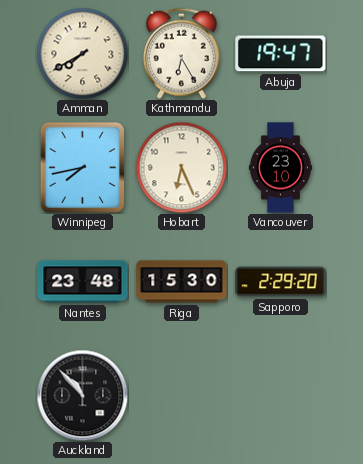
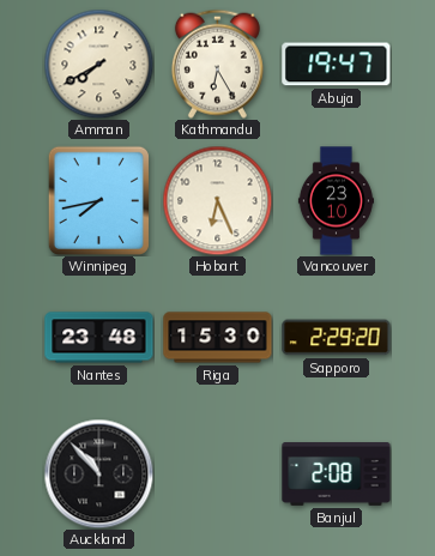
Banjul: none -> 2:08
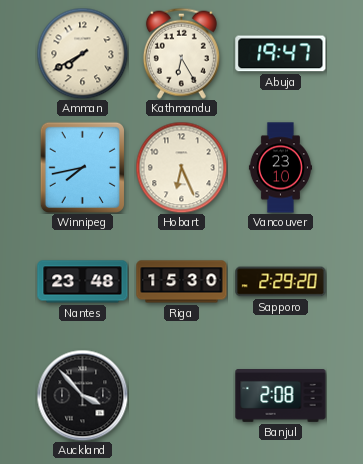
Auckland: 10:53 -> 3:53
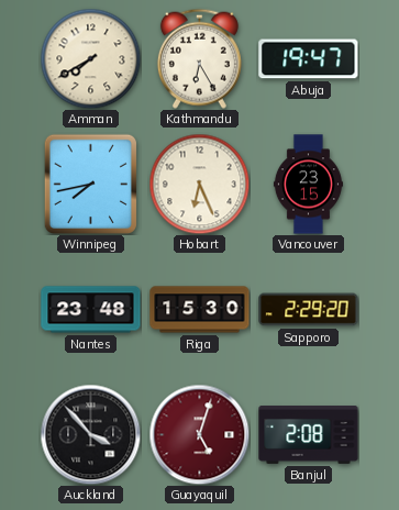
Vancouver: 23:10 -> 23:15
Guayaquil: none -> 5:03
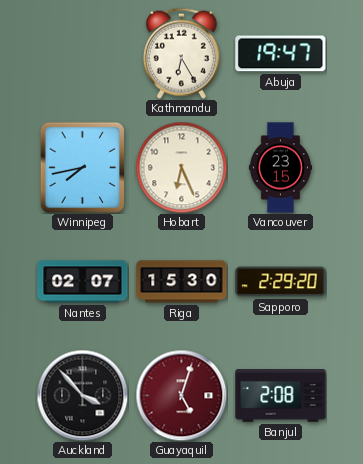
Amman: 7:40 -> none
Nantes: 23:48 -> 02:07
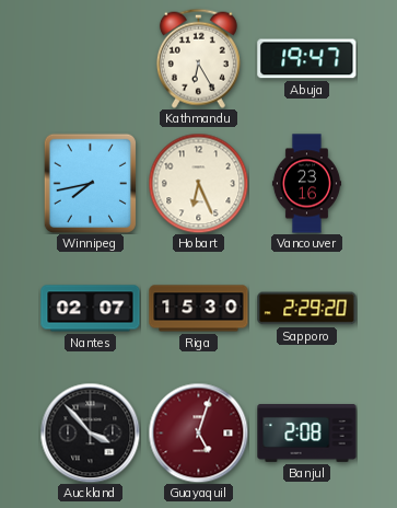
Vancouver: 23:15 -> 23:16
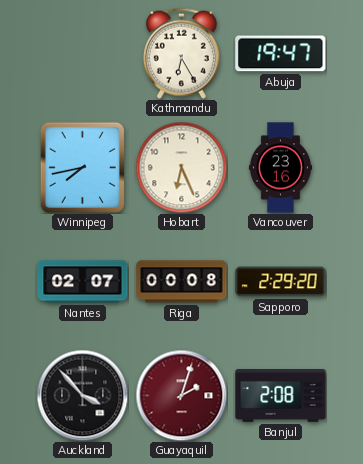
Riga: 15:30 -> 00:08
Guayaquil: 5:03 -> 2:03
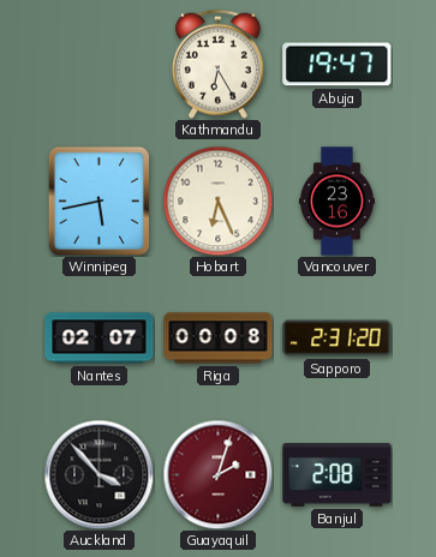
Winnipeg: 7:43 -> 5:43
Sapporo: 2:29 -> 2:31
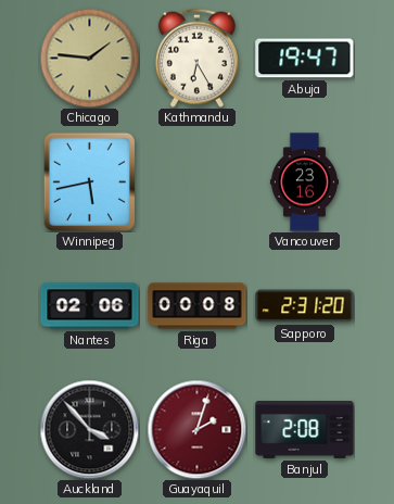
Chicago: none -> 1:46
Hobart: 6:26 -> none
Nantes: 02:07 -> 02:06
